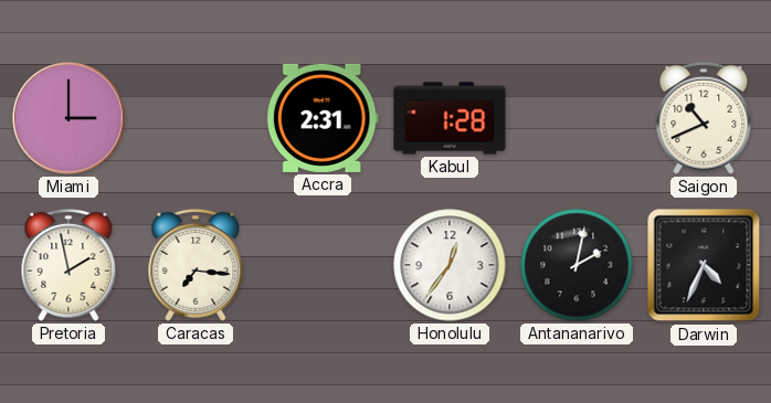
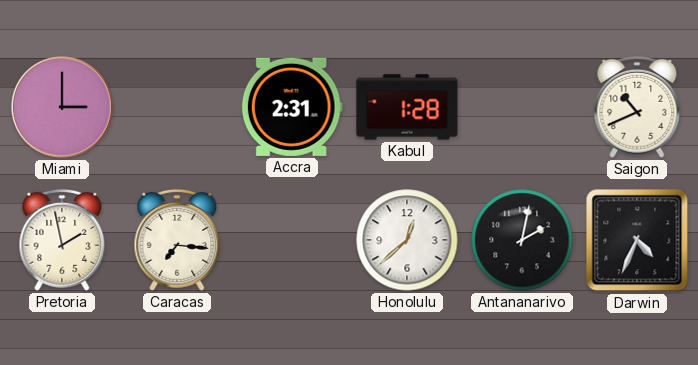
Honolulu: 12:36 -> 12:38
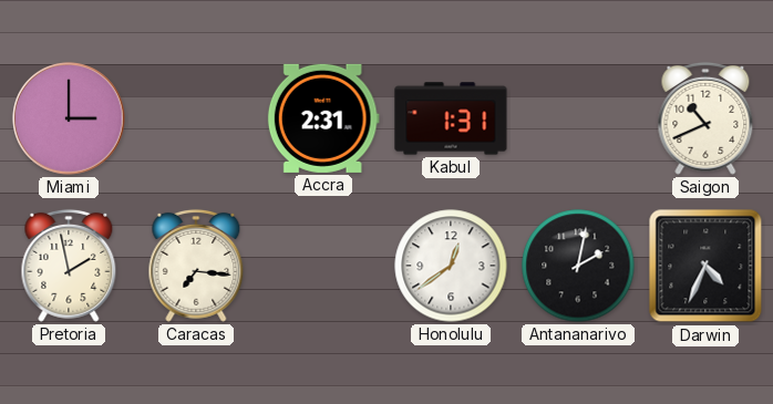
Kabul: 1:28 -> 1:31
Honolulu: 12:38 -> 12:39
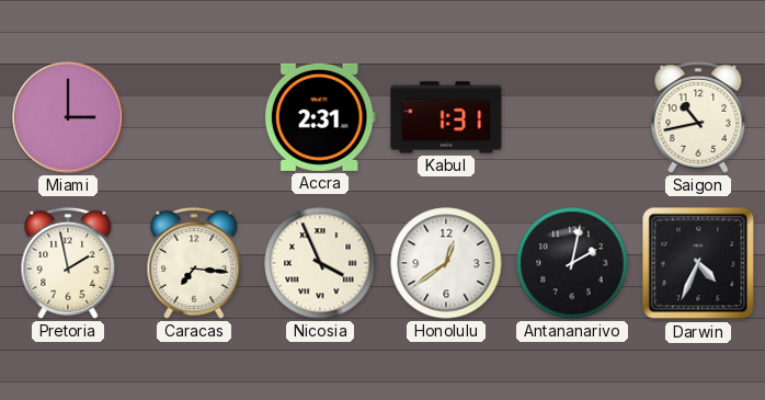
Saigon: 10:41 -> 10:43
Nicosia: none -> 3:56
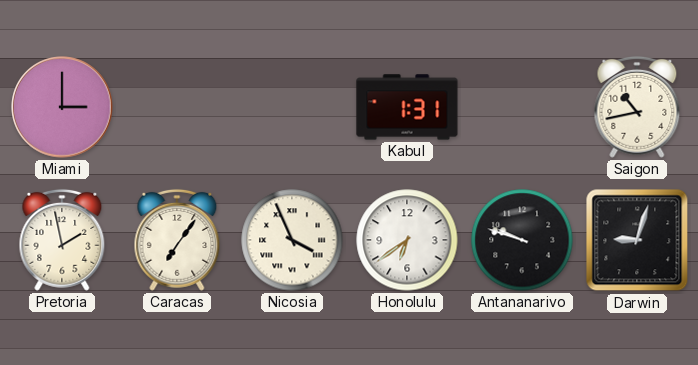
Accra: 2:31 -> none
Caracas: 7:16 -> 7:06
Honolulu: 12:39 -> 6:39
Antananarivo: 2:02 -> 9:48
Darwin: 4:34 -> 9:03
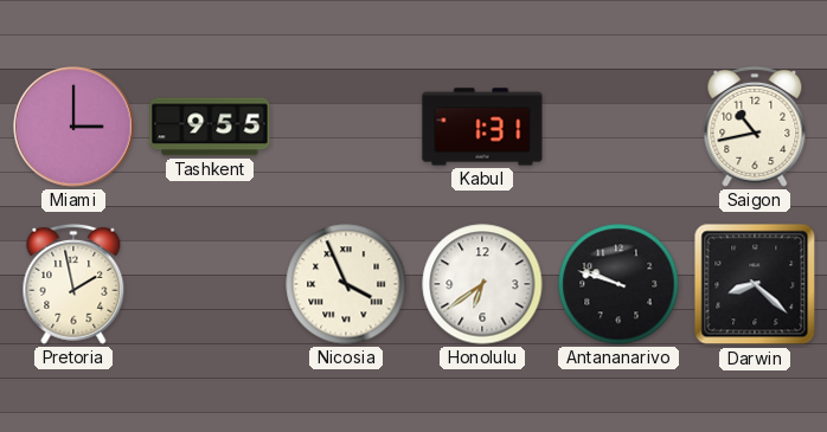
Tashkent: none -> 9:55
Caracas: 7:06 -> none
Darwin: 9:03 -> 8:22
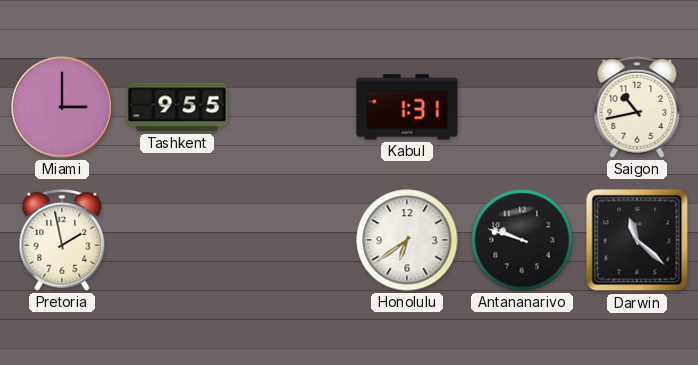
Nicosia: 3:56 -> none
Darwin: 8:22 -> 11:22
